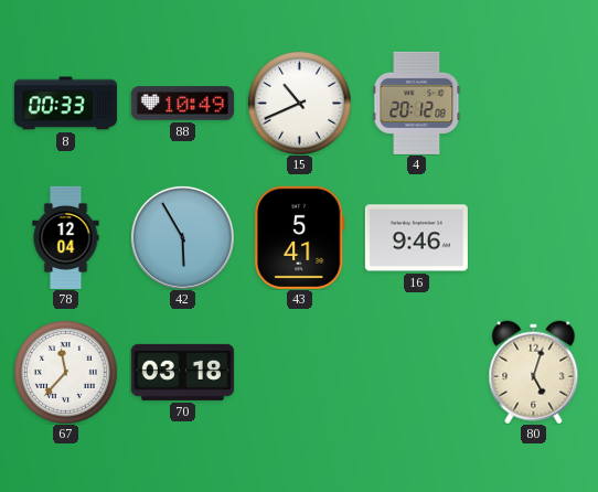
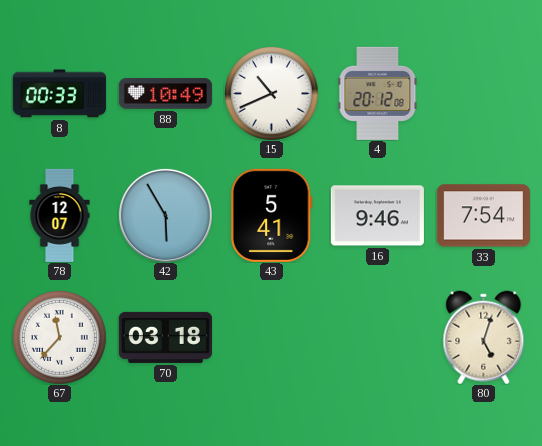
78: 12:04 -> 12:07
33: none -> 7:54
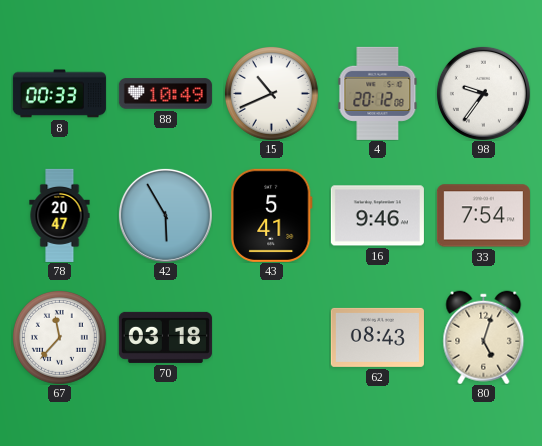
98: none -> 9:36
78: 12:07 -> 20:47
62: none -> 08:43
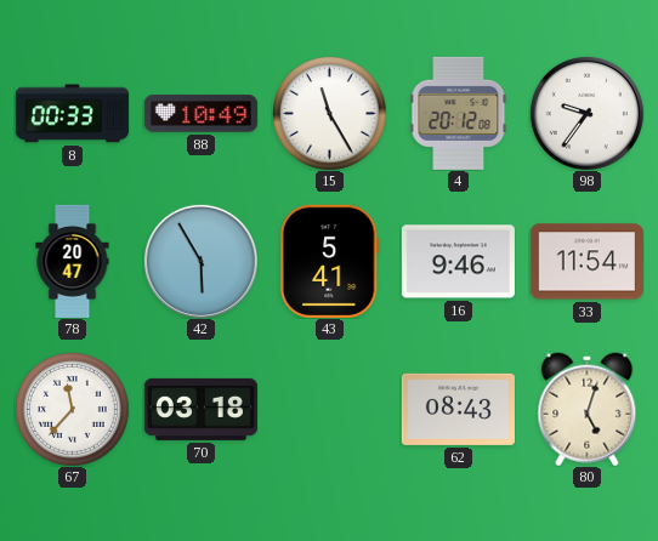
15: 10:41 -> 11:25
33: 7:54 -> 11:54
